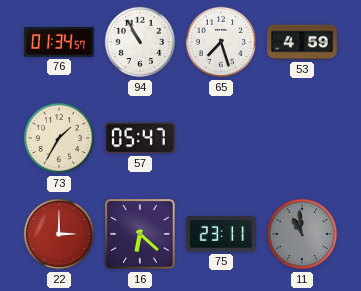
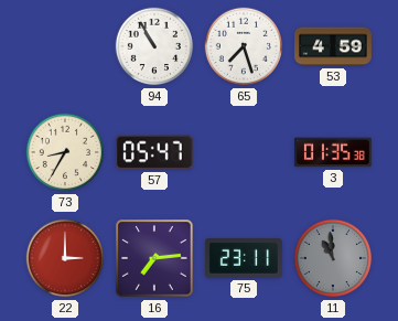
76: 01:34 -> none
73: 1:35 -> 8:35
3: none -> 01:35
16: 6:22 -> 7:14
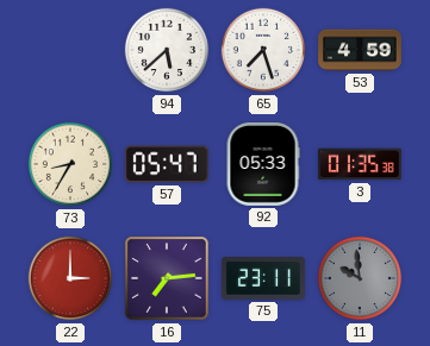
94: 10:55 -> 5:38
92: none -> 05:33
11: 10:59 -> 9:59
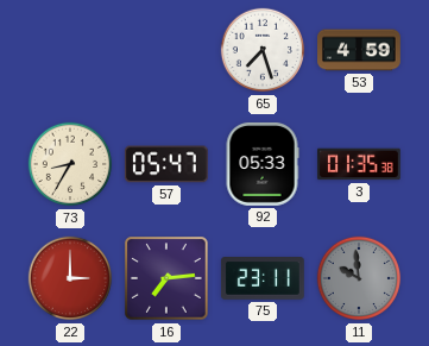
94: 5:38 -> none
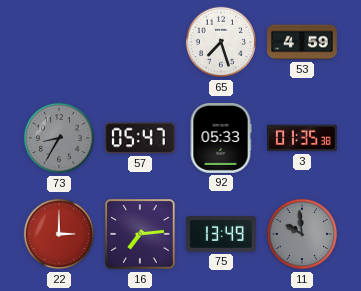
73 dial: cream -> grey
75: 23:11 -> 13:49
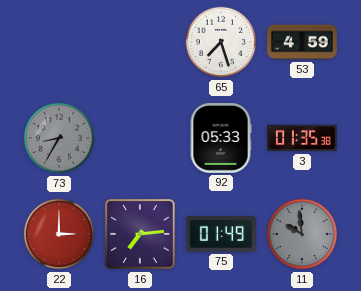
57: 05:47 -> none
75: 13:49 -> 01:49
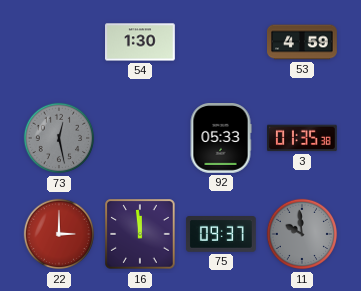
54: none -> 1:30
65: 7:27 -> none
73: 8:35 -> 12:28
16: 7:14 -> 11:59
75: 01:49 -> 09:37
